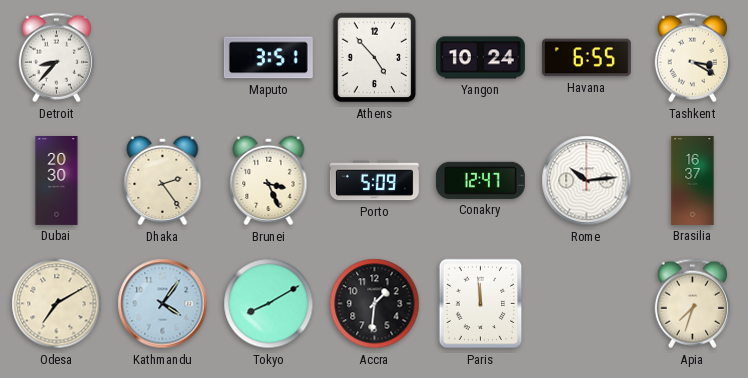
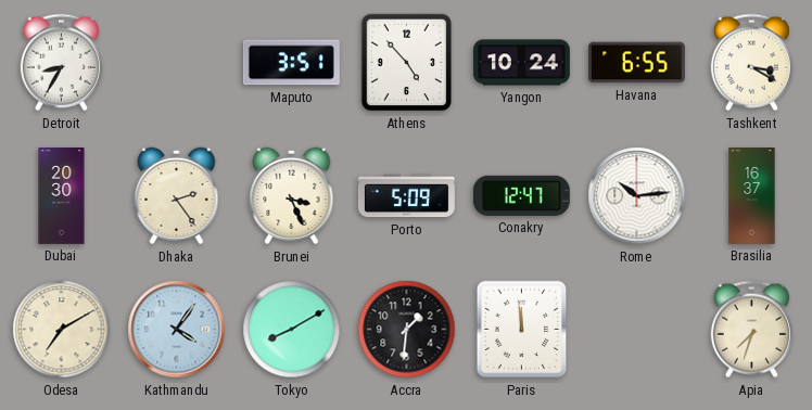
Detroit: 8:37 -> 8:35
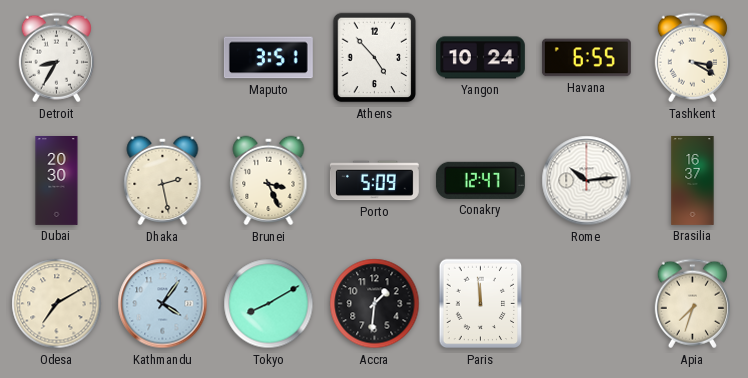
Dhaka: 2:24 -> 2:28
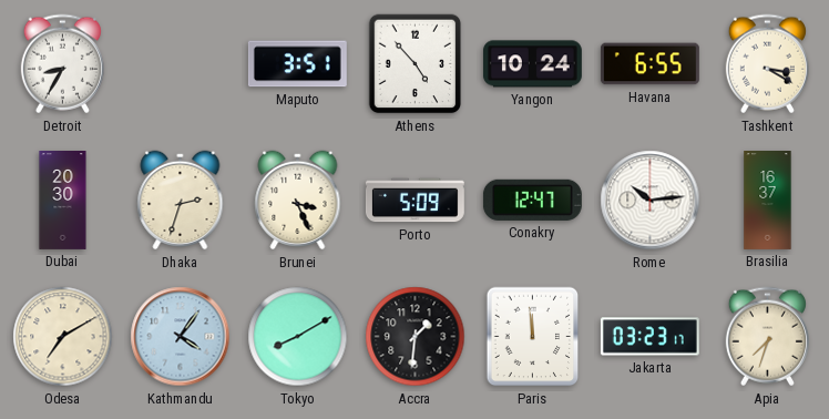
Dhaka: 2:28 -> 2:33
Jakarta: none -> 03:23
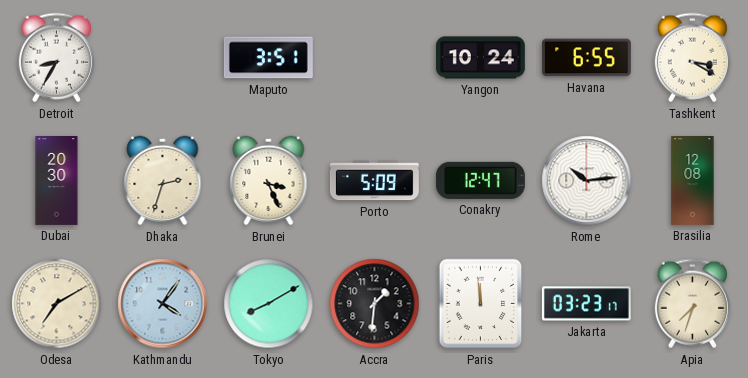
Athens: 4:53 -> none
Brasilia: 16:37 -> 12:08
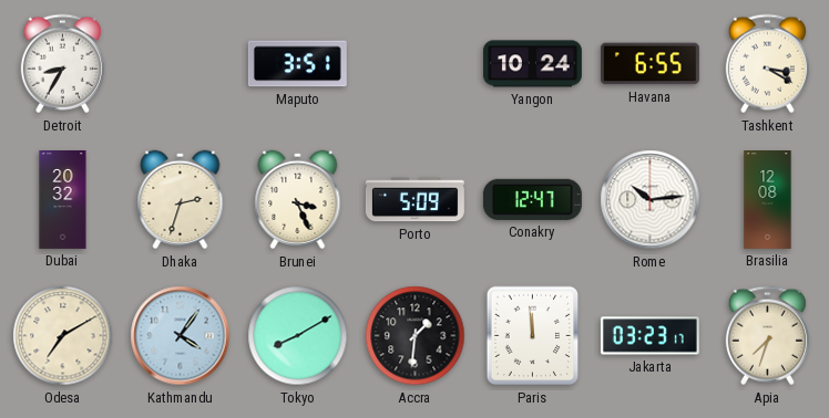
Dubai: 20:30 -> 20:32
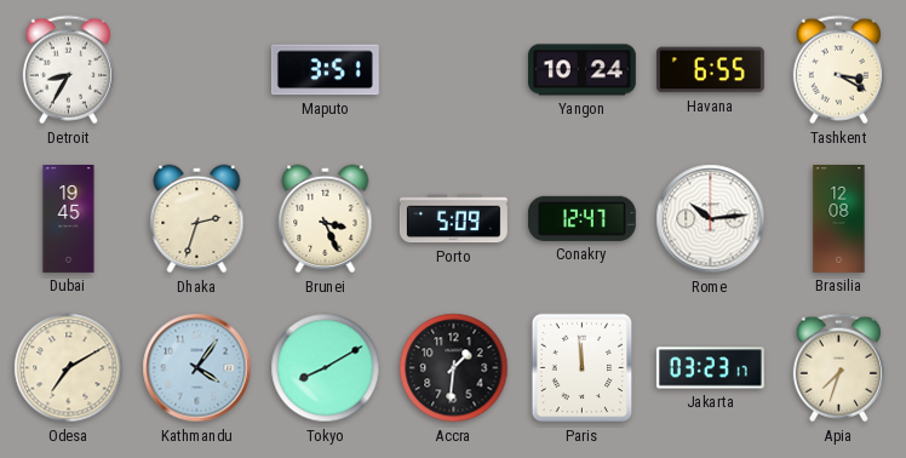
Dubai: 20:32 -> 19:45
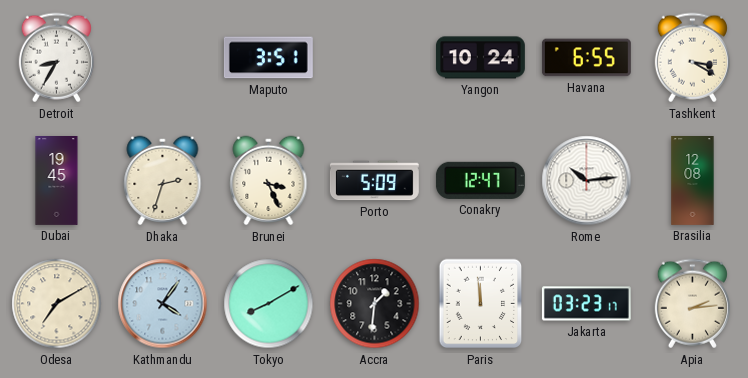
Apia: 7:33 -> 2:14
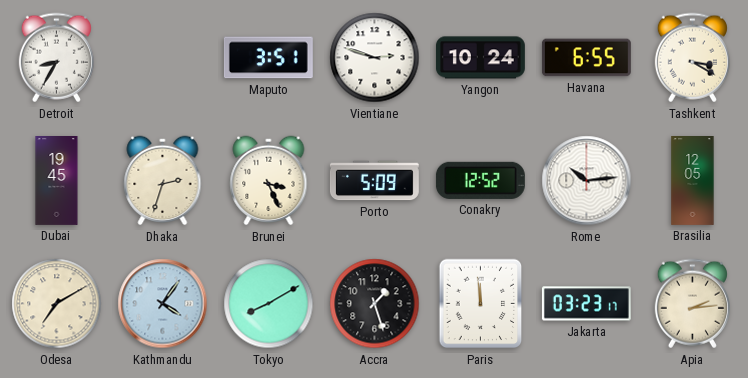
Vientiane: none -> 2:48
Conakry: 12:47 -> 12:52
Brasilia: 12:08 -> 12:05
Accra: 1:31 -> 1:27
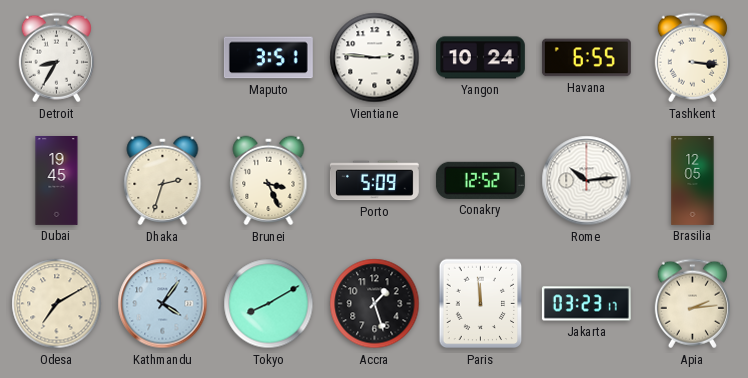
Vientiane: 2:48 -> 2:46
Tashkent: 3:20 -> 3:16
